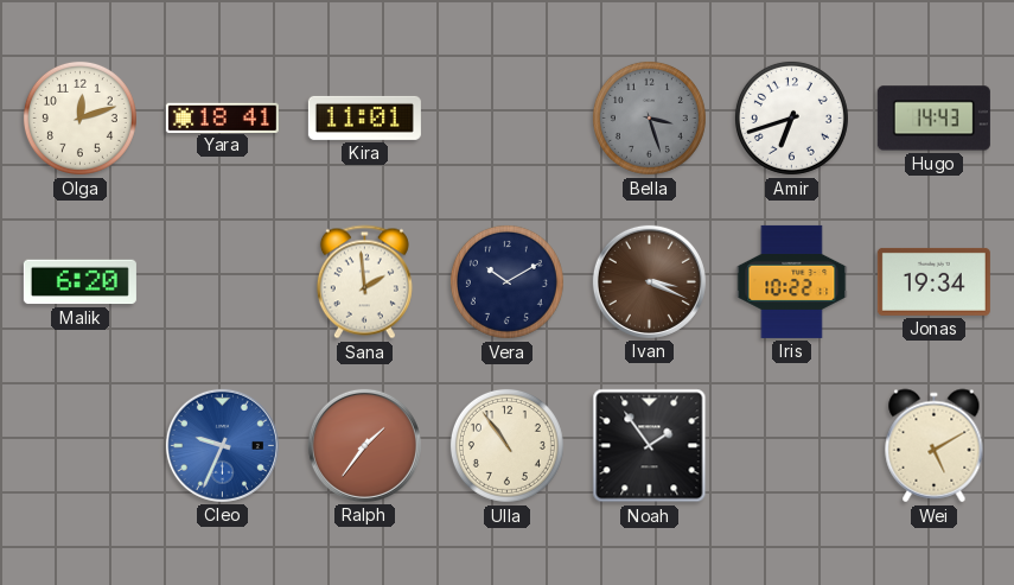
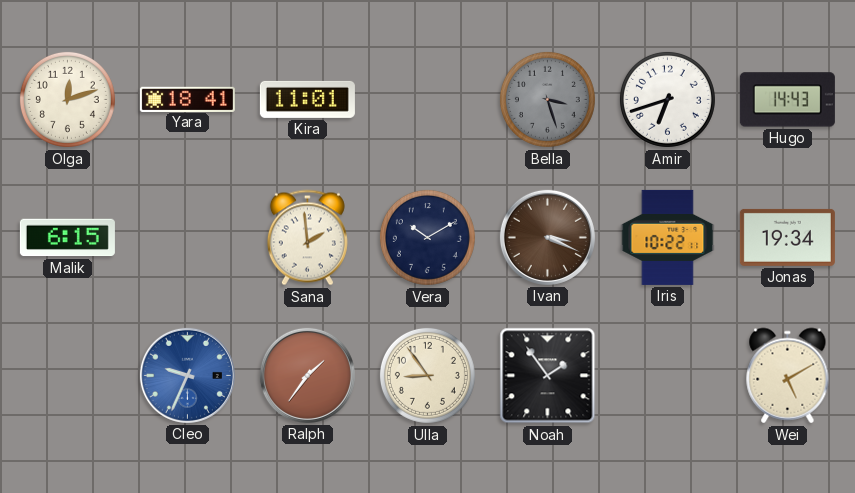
Malik: 6:20 -> 6:15
Ulla: 10:54 -> 8:54
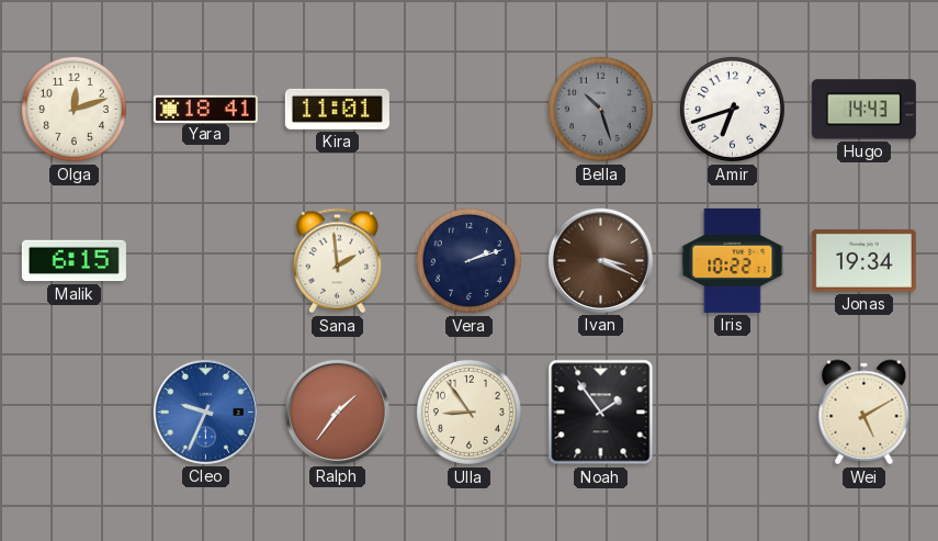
Bella: 3:27 -> 10:27
Vera: 10:10 -> 2:12
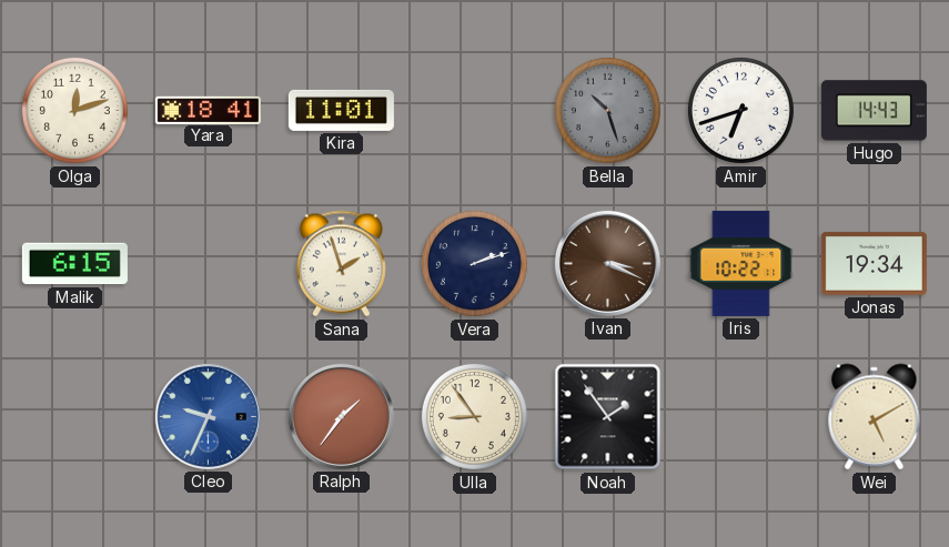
Sana: 1:59 -> 1:57
